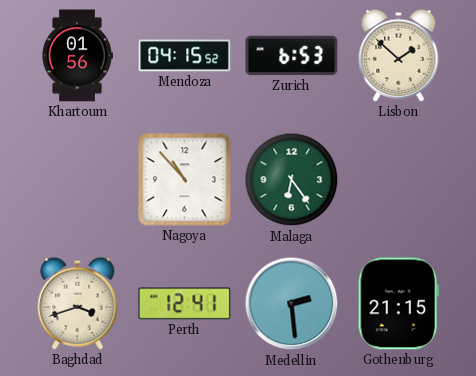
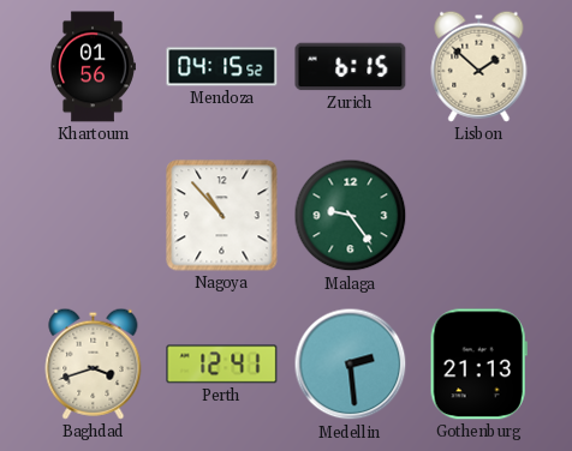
Zurich: 6:53 -> 6:15
Malaga: 6:24 -> 9:24
Gothenburg: 21:15 -> 21:13
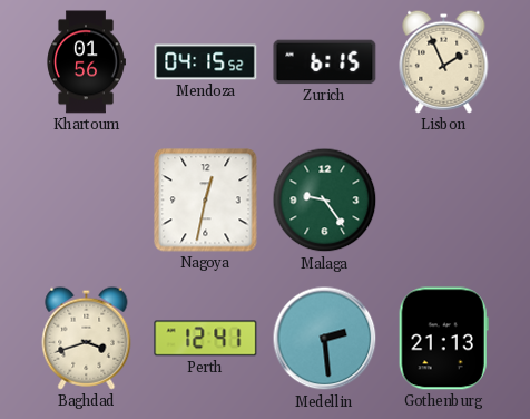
Lisbon: 1:52 -> 1:56
Nagoya: 10:53 -> 12:32
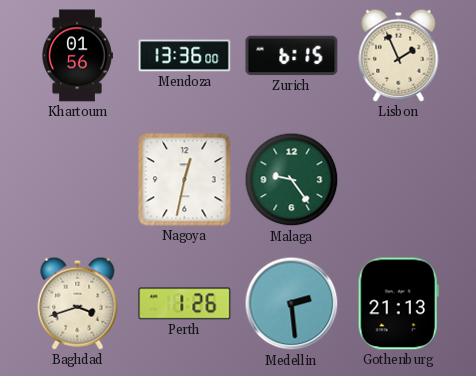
Mendoza: 04:15 -> 13:36
Perth: 12:41 -> 1:26
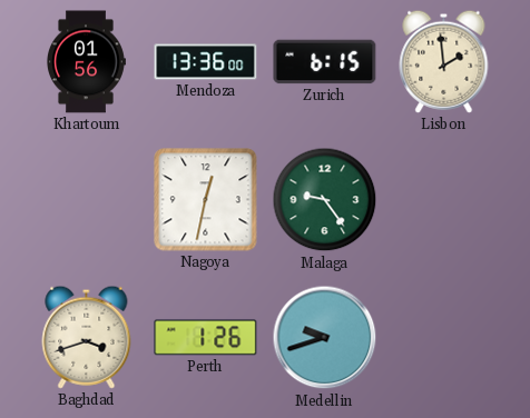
Lisbon: 1:56 -> 1:59
Medellin: 2:29 -> 9:42
Gothenburg: 21:13 -> none
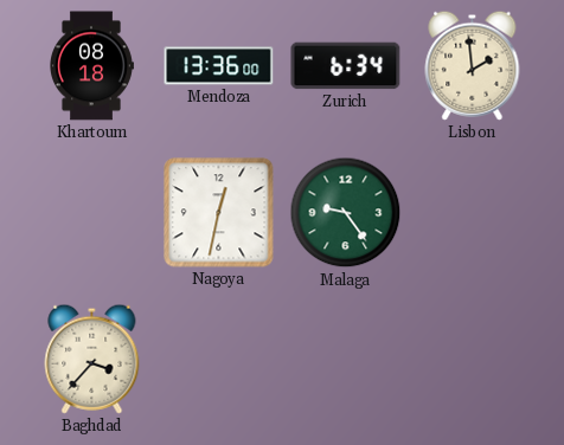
Khartoum: 01:56 -> 08:18
Zurich: 6:15 -> 6:34
Baghdad: 3:42 -> 3:37
Perth: 1:26 -> none
Medellin: 9:42 -> none
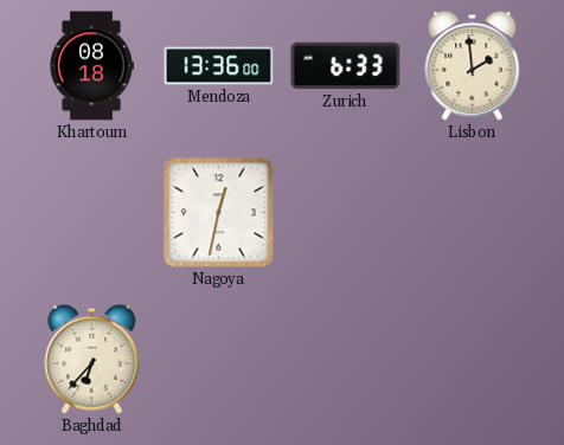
Zurich: 6:34 -> 6:33
Malaga: 9:24 -> none
Baghdad: 3:37 -> 6:37
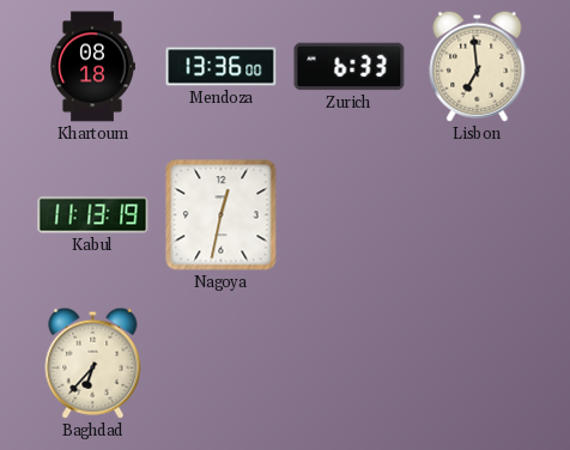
Lisbon: 1:59 -> 6:59
Kabul: none -> 11:13
